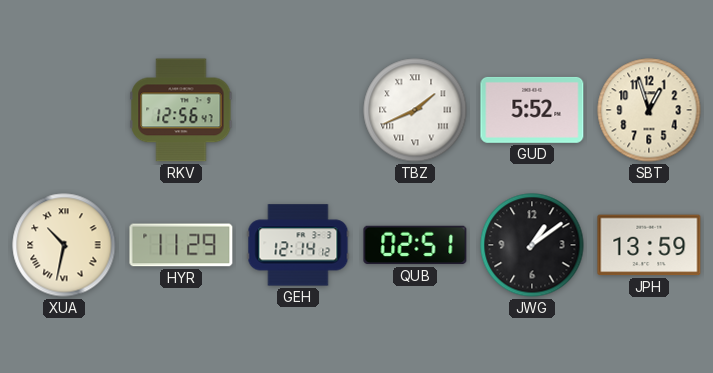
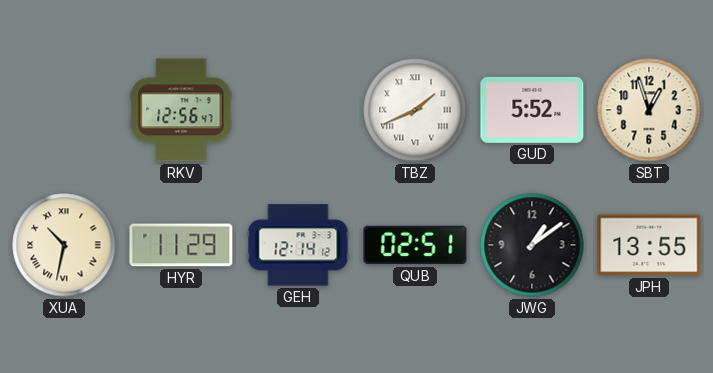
JPH: 13:59 -> 13:55
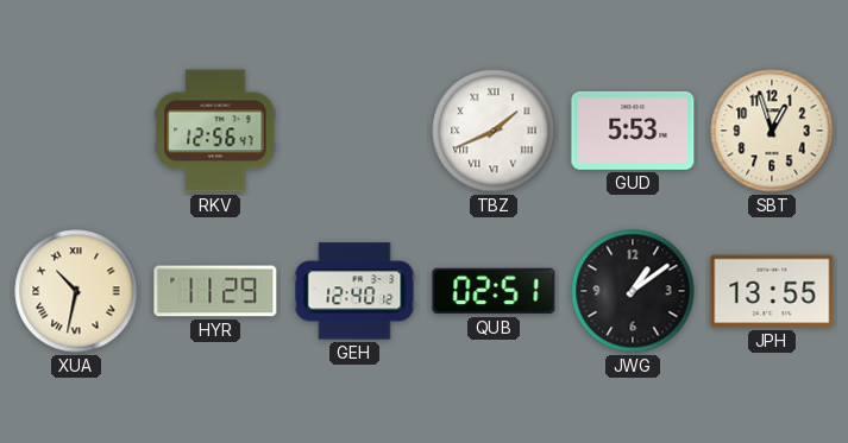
GUD: 5:52 -> 5:53
GEH: 12:14 -> 12:40
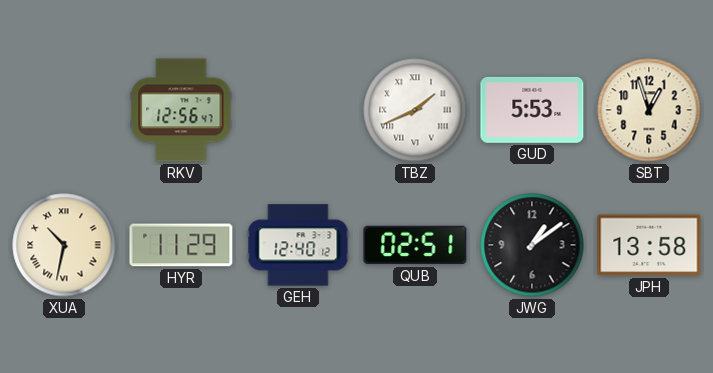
JPH: 13:55 -> 13:58
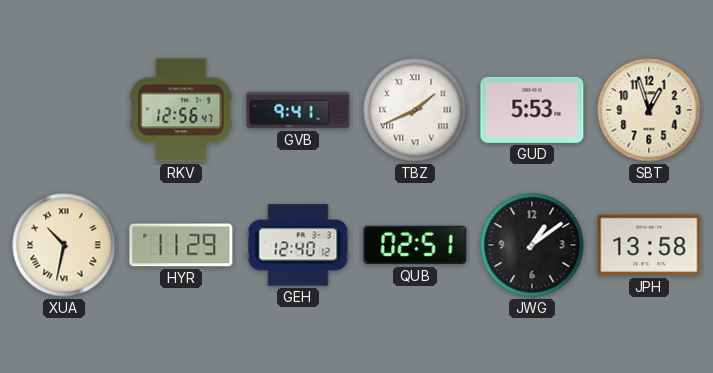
GVB: none -> 9:41
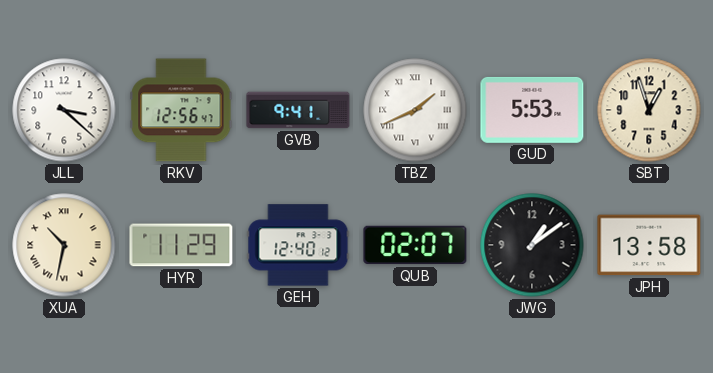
JLL: none -> 3:22
QUB: 02:51 -> 02:07
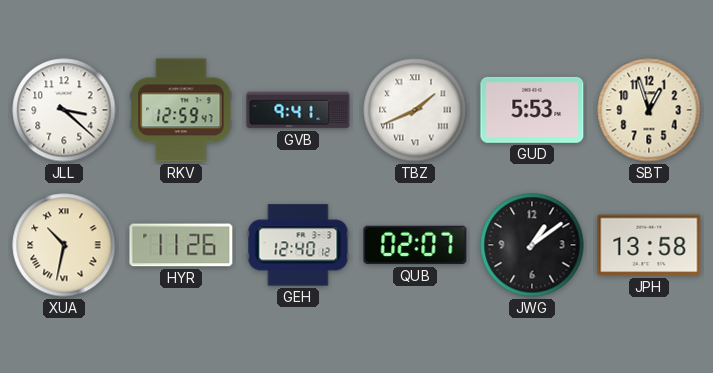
RKV: 12:56 -> 12:59
HYR: 11:29 -> 11:26
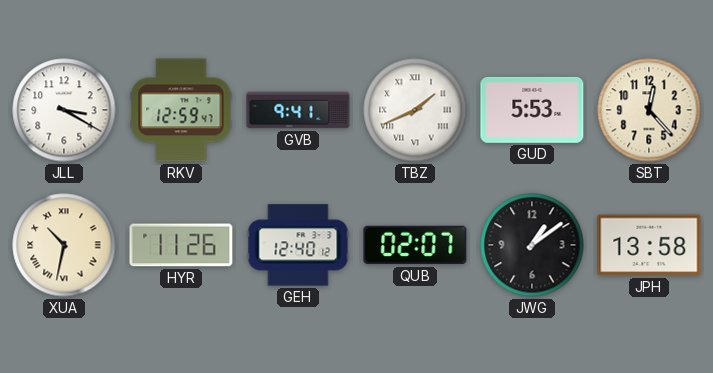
JLL: 3:22 -> 3:20
SBT: 12:57 -> 12:23
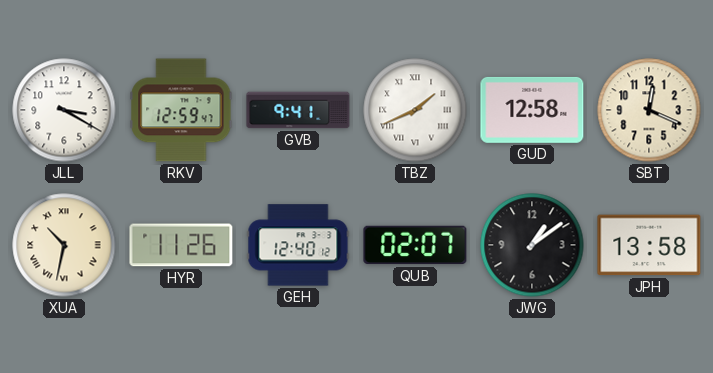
GUD: 5:53 -> 12:58
SBT: 12:23 -> 12:19
